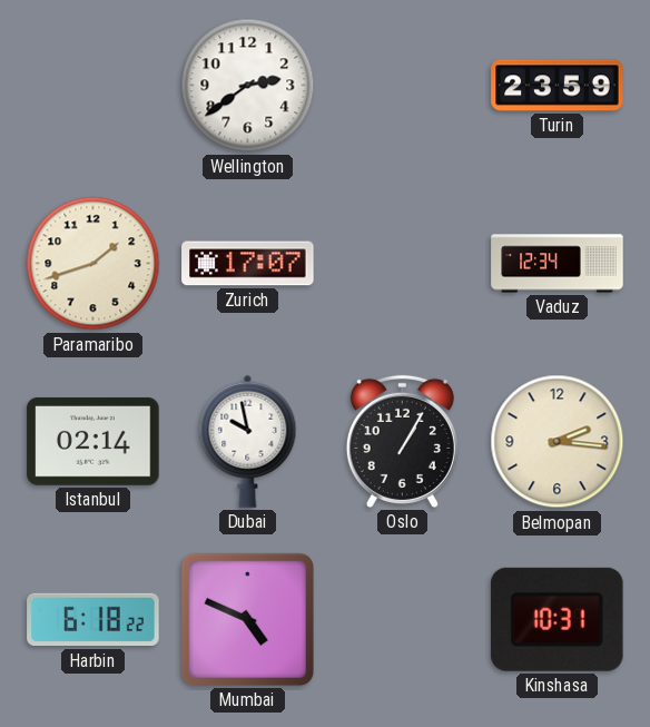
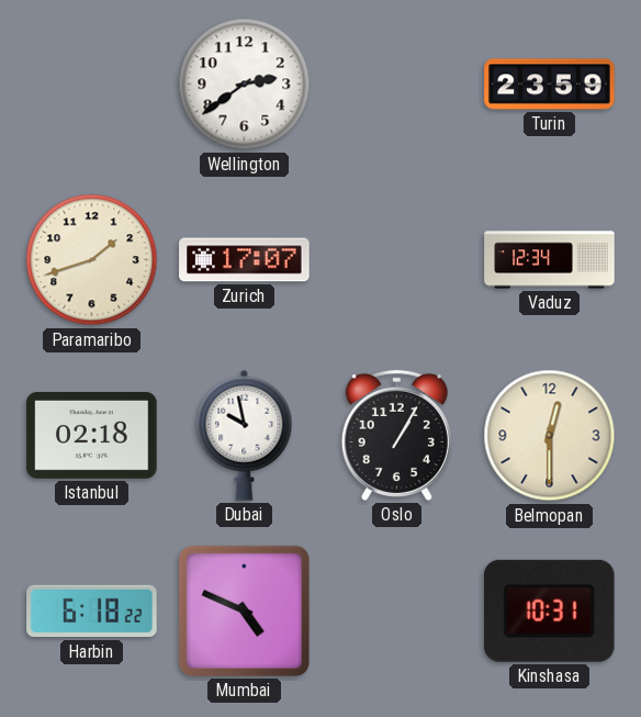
Istanbul: 02:14 -> 02:18
Belmopan: 2:16 -> 12:30
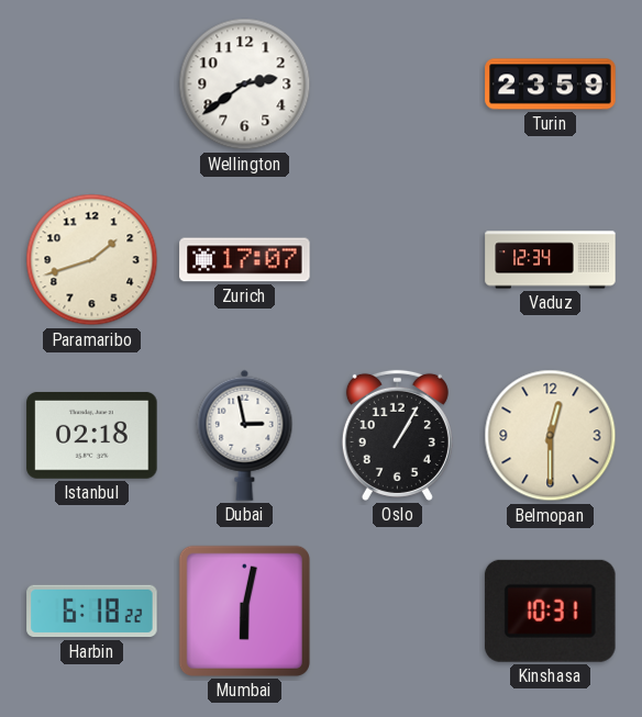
Dubai: 9:58 -> 2:58
Mumbai: 4:49 -> 6:02
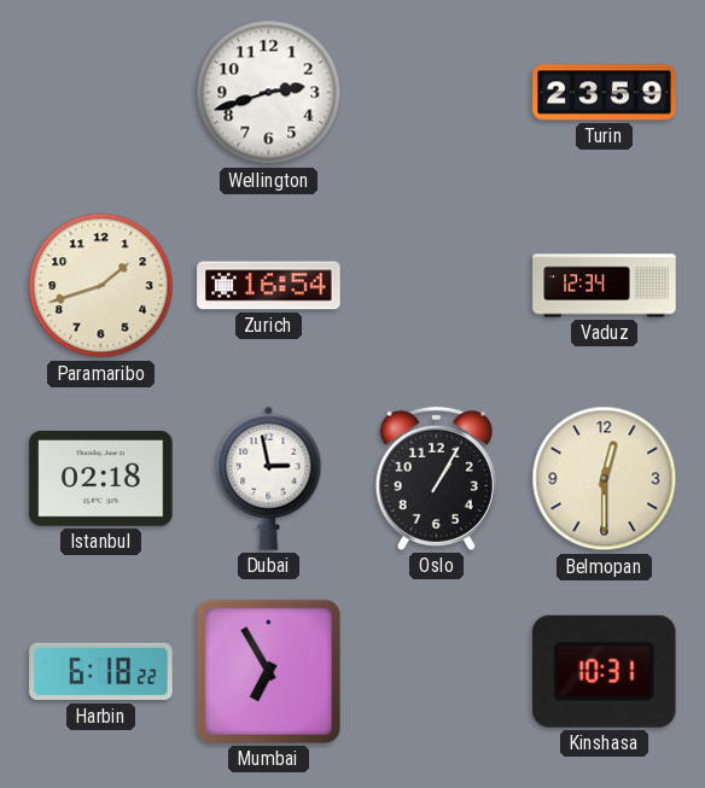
Wellington: 2:39 -> 2:42
Zurich: 17:07 -> 16:54
Mumbai: 6:02 -> 6:55
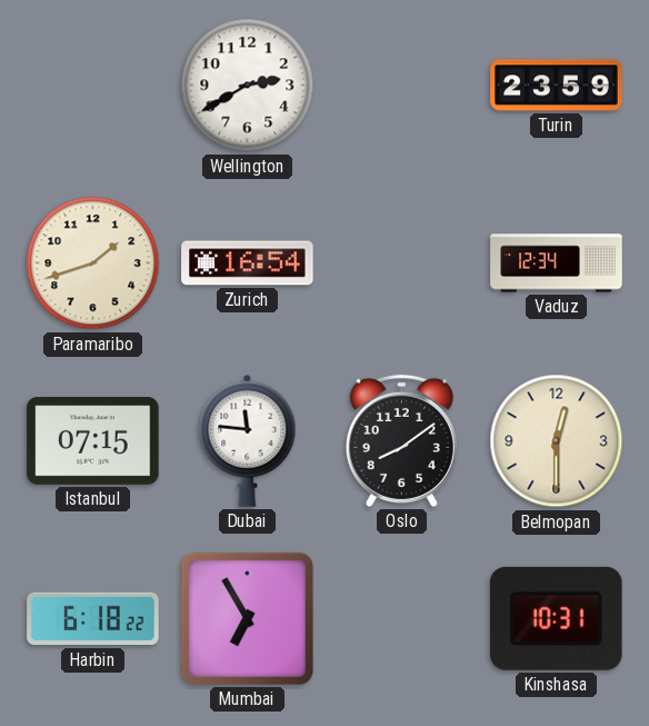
Wellington: 2:42 -> 2:40
Istanbul: 02:18 -> 07:15
Dubai: 2:58 -> 11:46
Oslo: 1:05 -> 8:09
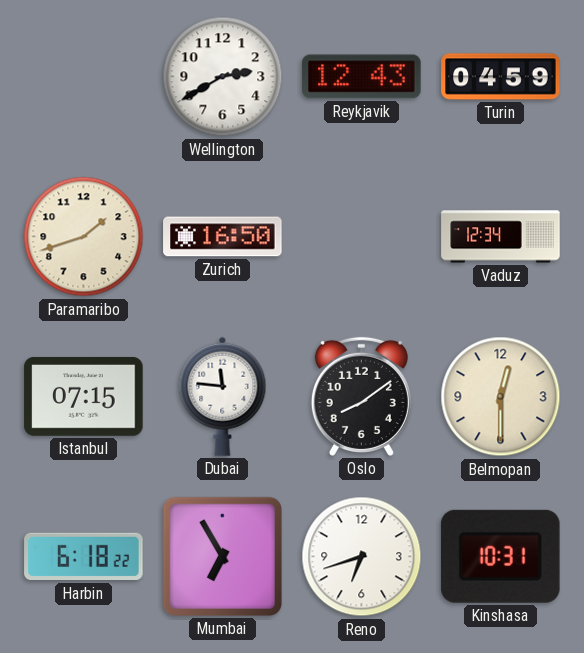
Reykjavik: none -> 12:43
Turin: 23:59 -> 04:59
Zurich: 16:54 -> 16:50
Reno: none -> 6:42
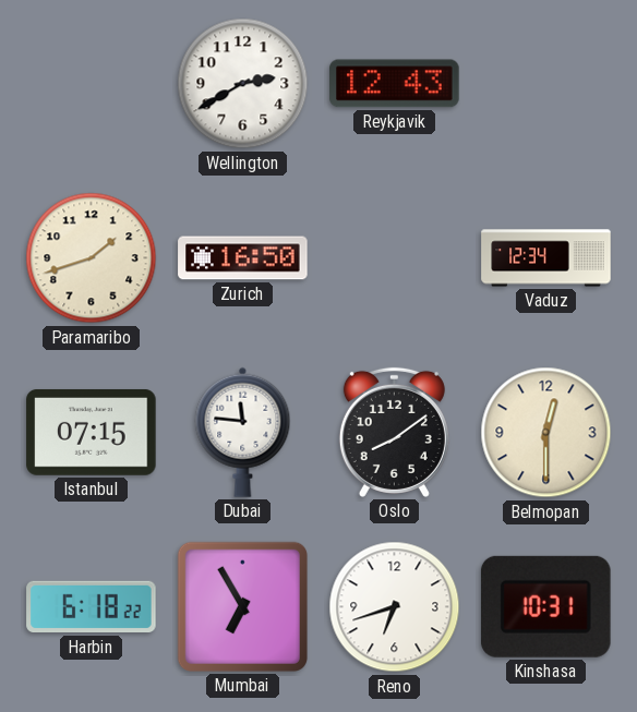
Turin: 04:59 -> none
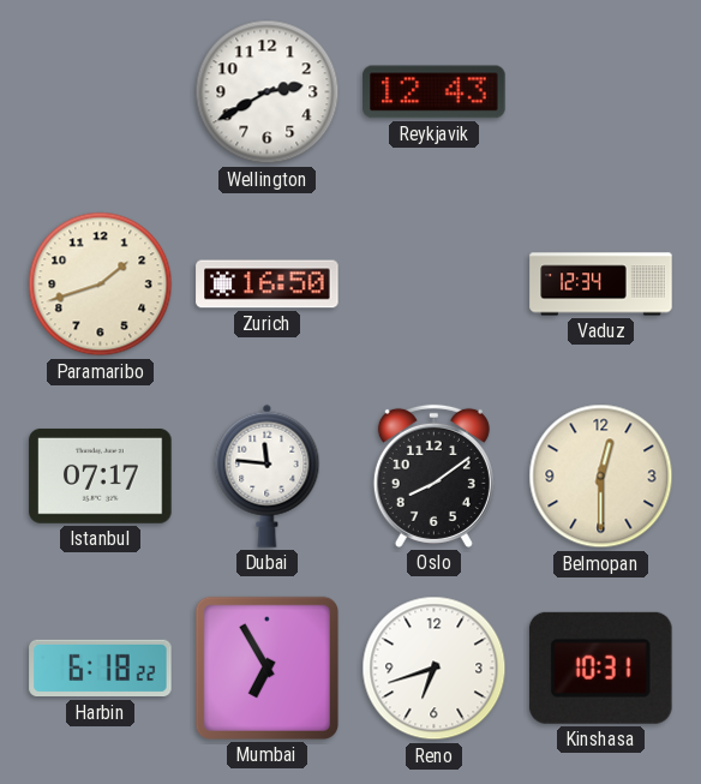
Istanbul: 07:15 -> 07:17
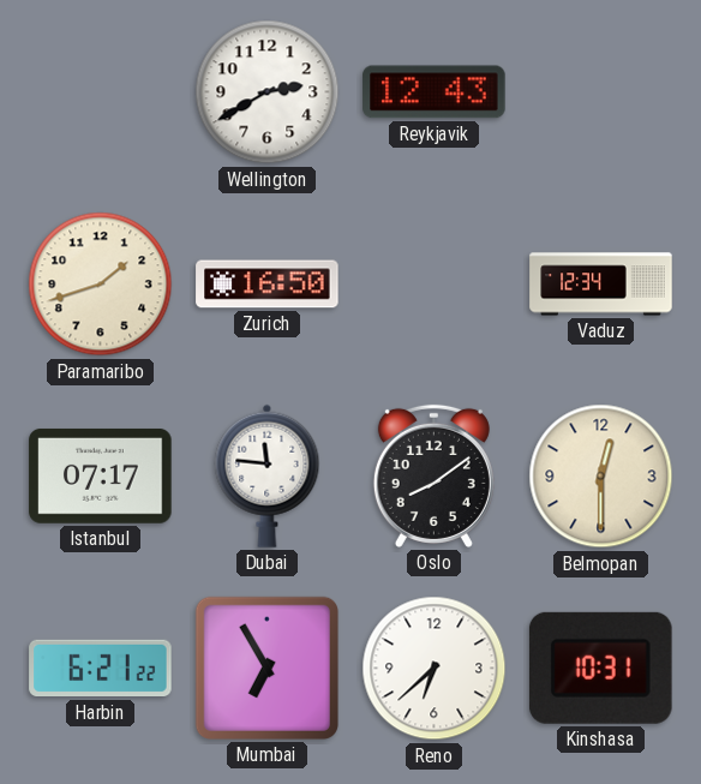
Harbin: 6:18 -> 6:21
Reno: 6:42 -> 6:38
